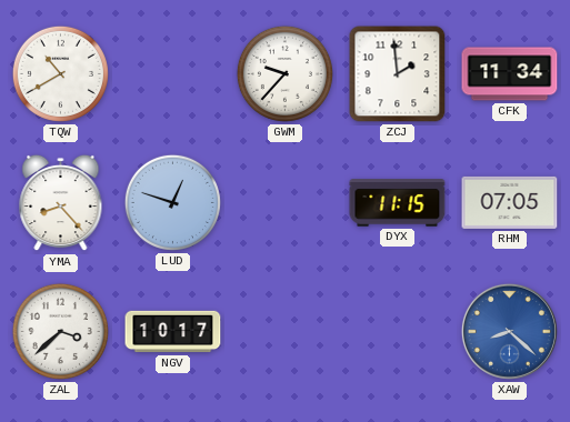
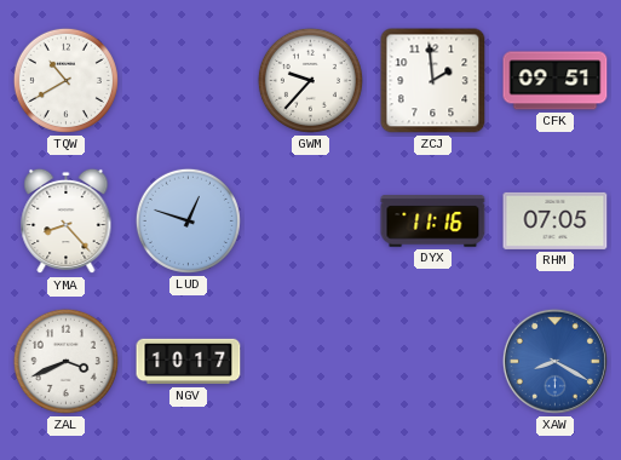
CFK: 11:34 -> 09:51
DYX: 11:15 -> 11:16
ZAL: 3:38 -> 3:41
XAW: 8:22 -> 8:20
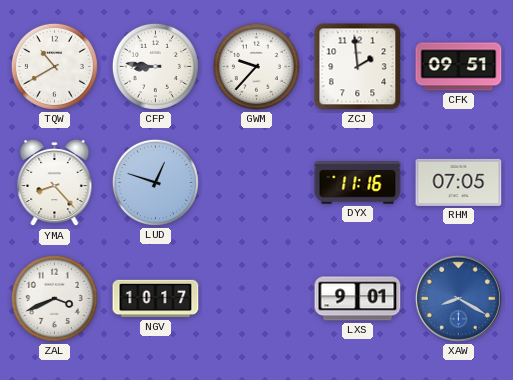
CFP: none -> 8:46
LXS: none -> 9:01
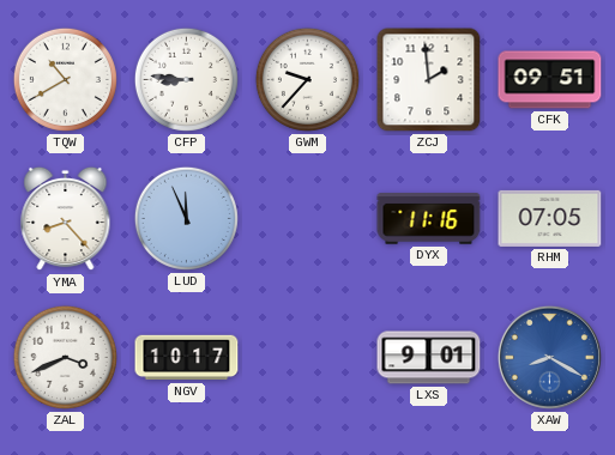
LUD: 12:48 -> 11:56
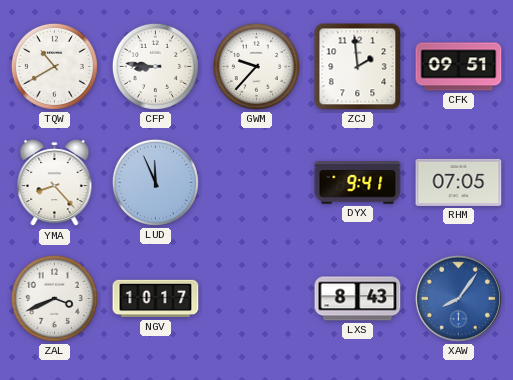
DYX: 11:16 -> 9:41
LXS: 9:01 -> 8:43
XAW: 8:20 -> 8:06
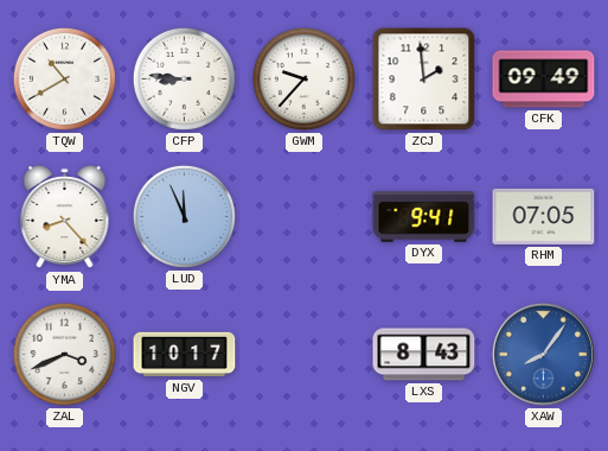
CFK: 09:51 -> 09:49
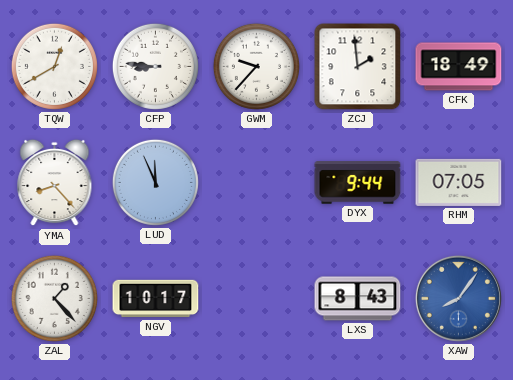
TQW: 10:40 -> 12:40
CFK: 09:49 -> 18:49
DYX: 9:41 -> 9:44
ZAL: 3:41 -> 1:23
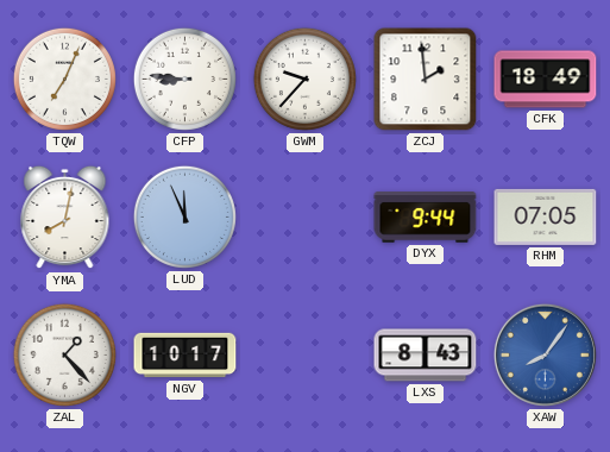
TQW: 12:40 -> 7:04
YMA: 8:23 -> 8:02
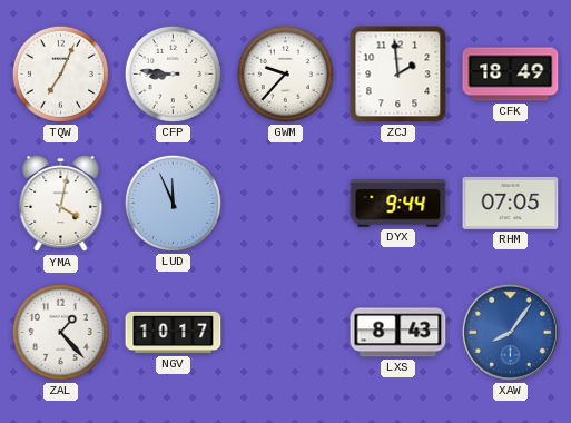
YMA: 8:02 -> 4:02
